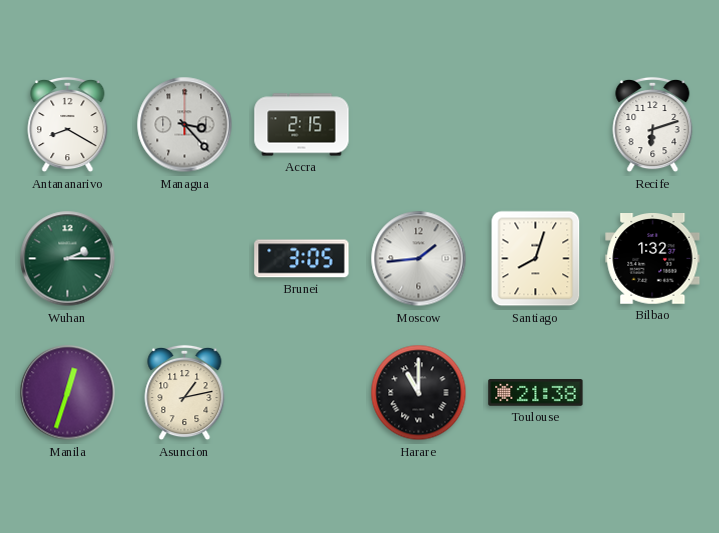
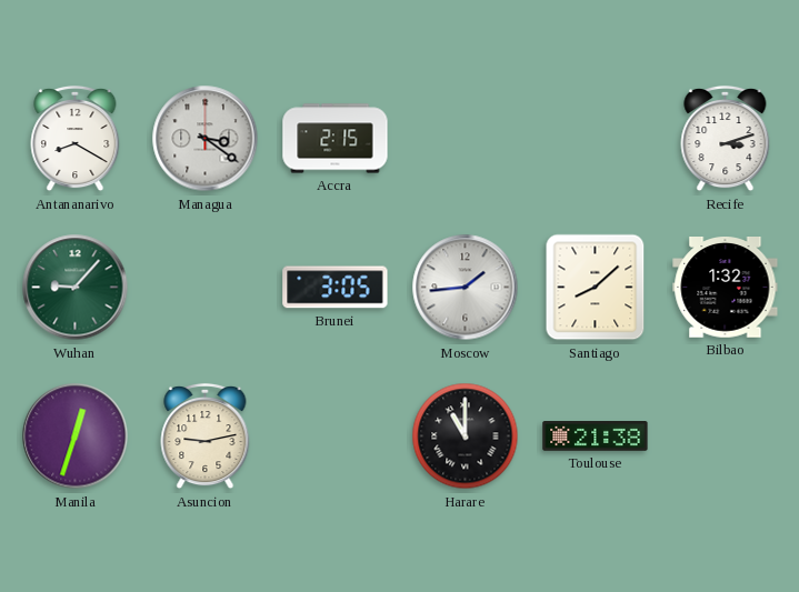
Managua: 3:23 -> 3:21
Recife: 6:12 -> 3:12
Wuhan: 2:15 -> 9:07
Santiago: 8:03 -> 8:08
Asuncion: 1:13 -> 9:13
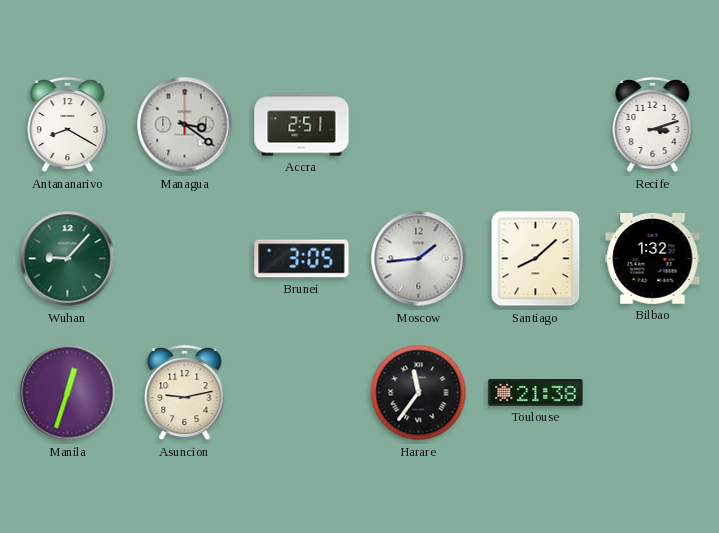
Accra: 2:15 -> 2:51
Harare: 11:00 -> 11:36
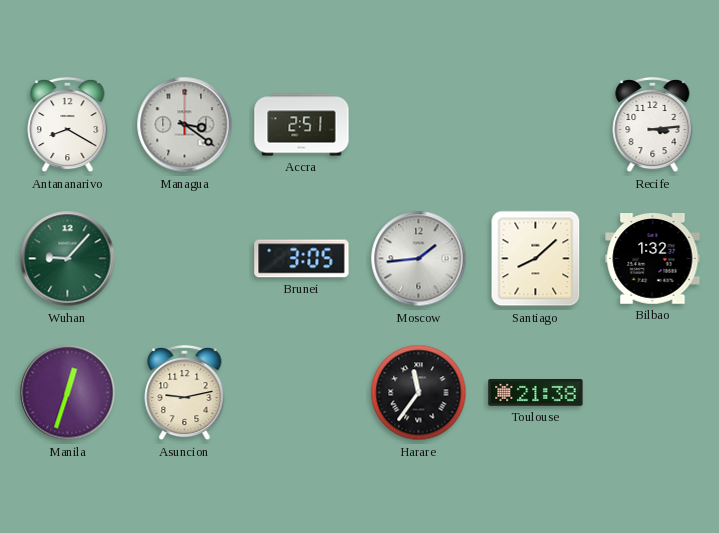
Recife: 3:12 -> 3:14
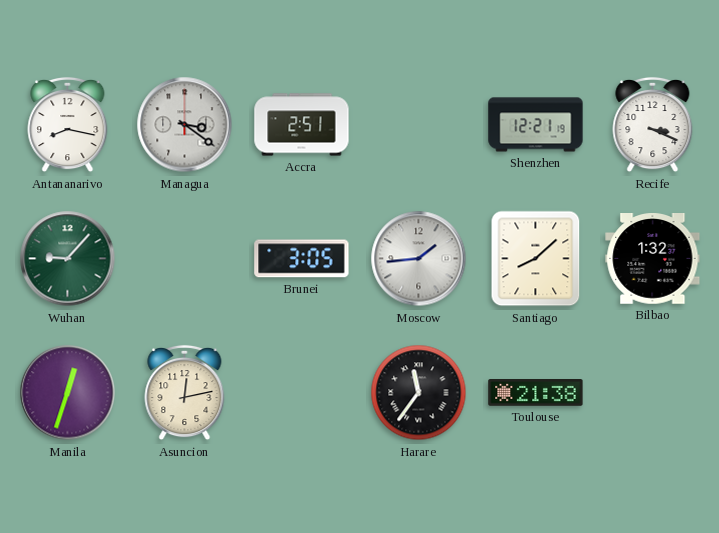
Antananarivo: 8:20 -> 8:17
Shenzhen: none -> 12:21
Recife: 3:14 -> 3:19
Asuncion: 9:13 -> 12:13
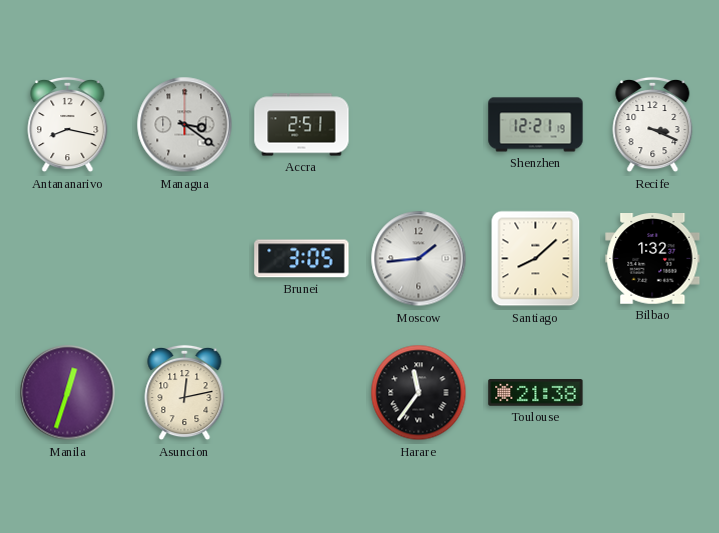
Wuhan: 9:07 -> none
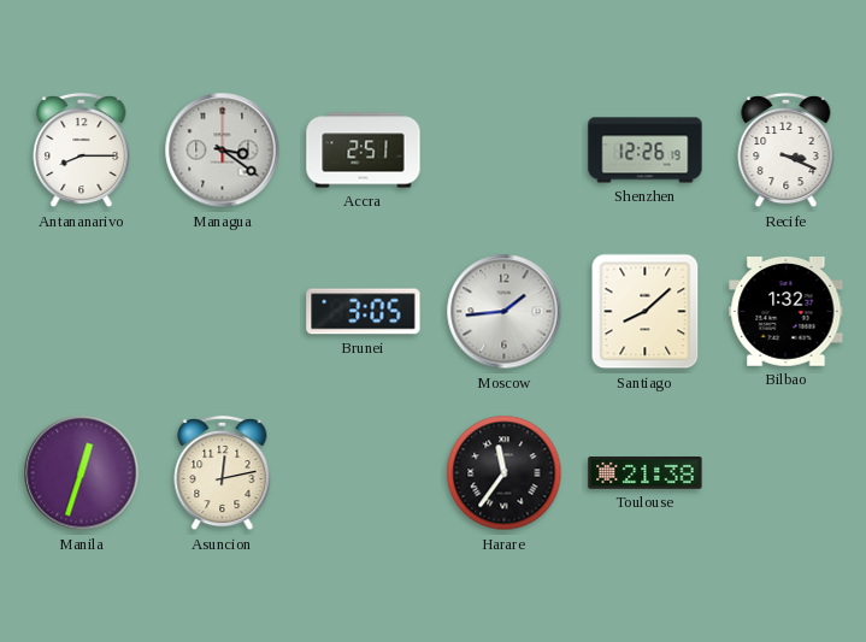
Antananarivo: 8:17 -> 8:15
Shenzhen: 12:21 -> 12:26
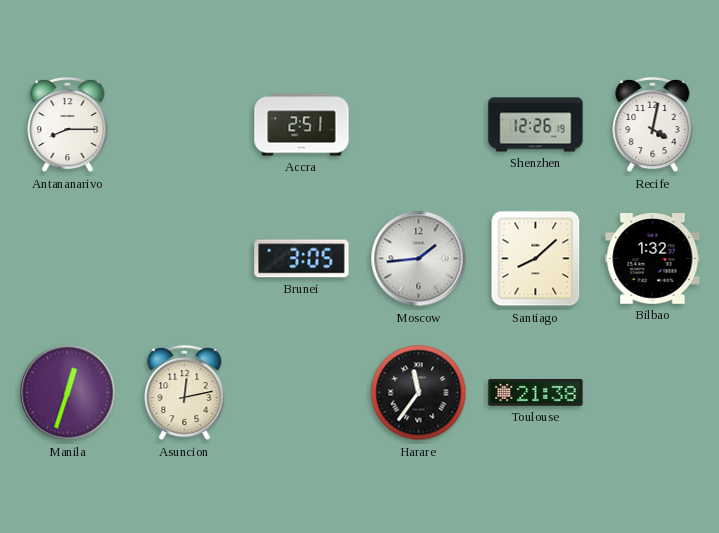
Managua: 3:21 -> none
Recife: 3:19 -> 4:02
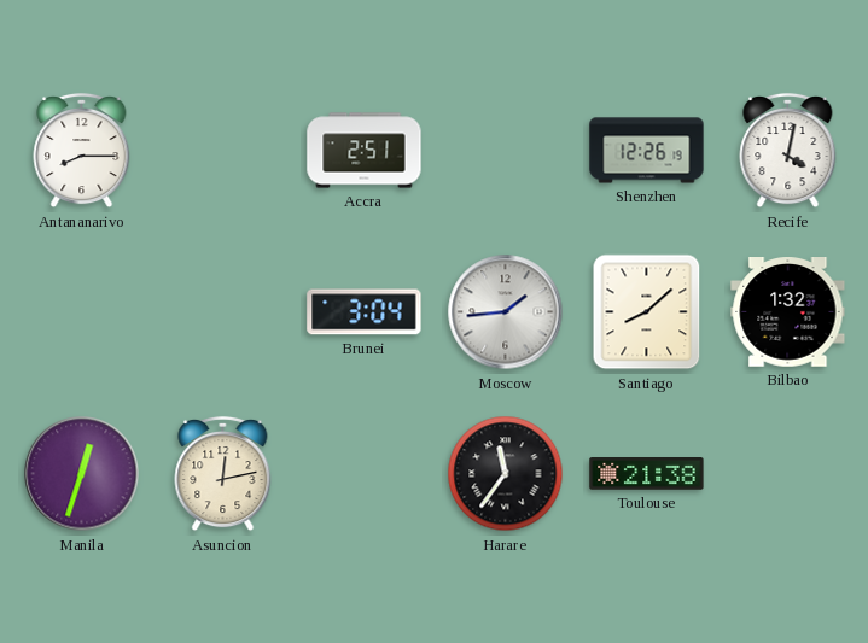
Brunei: 3:05 -> 3:04
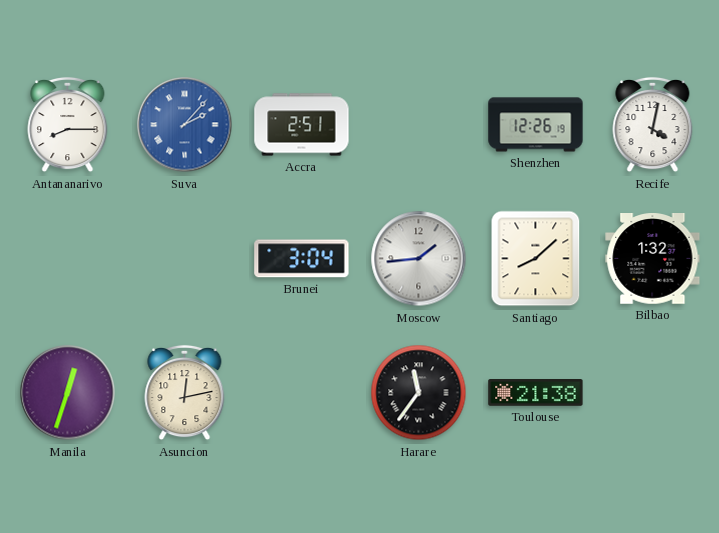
Suva: none -> 2:07
